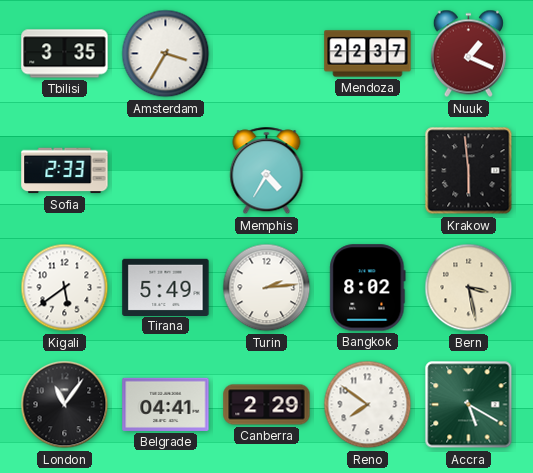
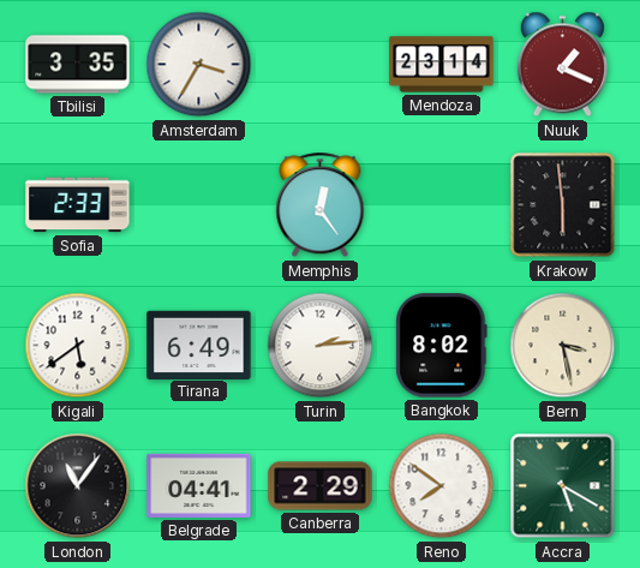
Mendoza: 22:37 -> 23:14
Memphis: 4:35 -> 12:24
Tirana: 5:49 -> 6:49
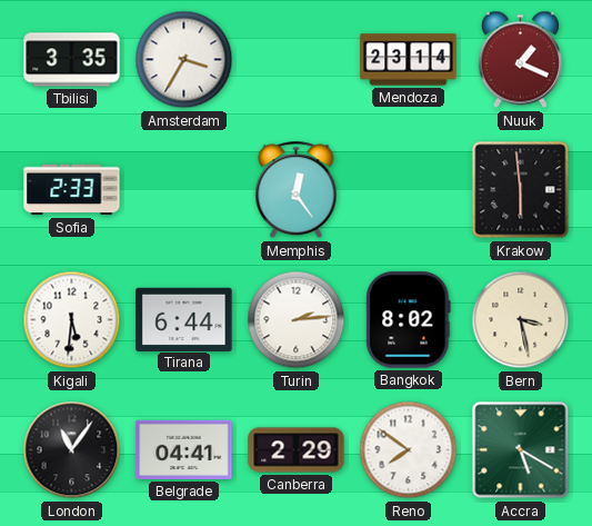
Kigali: 5:39 -> 5:31
Tirana: 6:49 -> 6:44
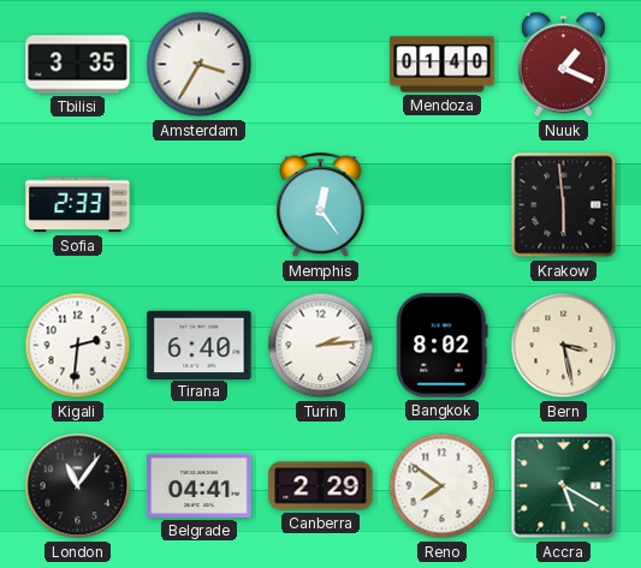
Mendoza: 23:14 -> 01:40
Kigali: 5:31 -> 2:31
Tirana: 6:44 -> 6:40
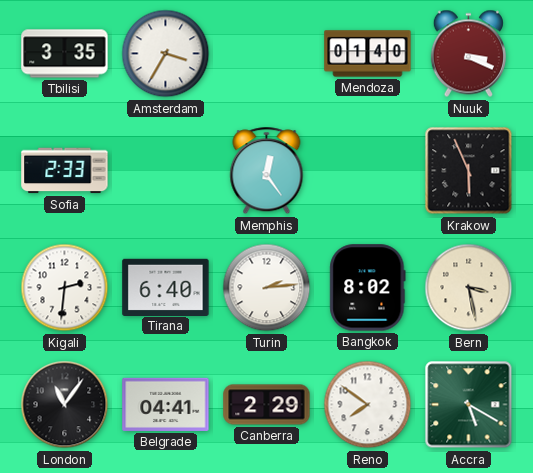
Nuuk: 1:19 -> 3:19
Krakow: 5:59 -> 5:56
